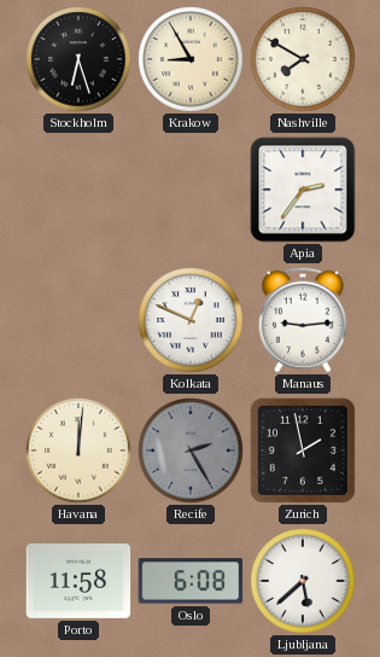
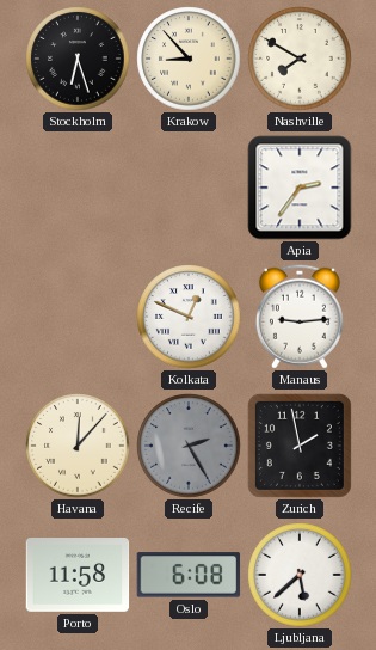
Krakow: 8:55 -> 8:53
Havana: 12:01 -> 12:07
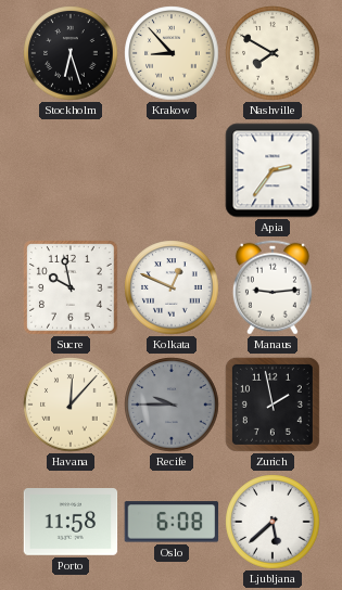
Sucre: none -> 9:58
Recife: 2:25 -> 9:45
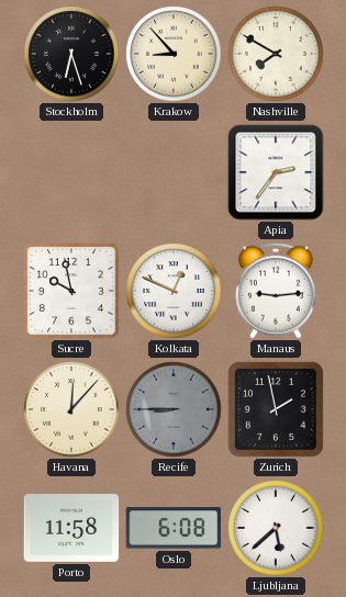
Recife: 9:45 -> 8:45
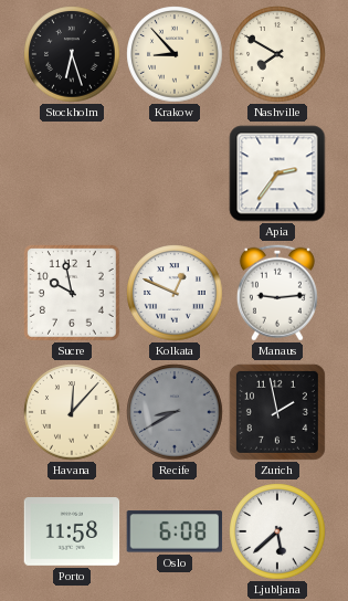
Recife: 8:45 -> 8:40
